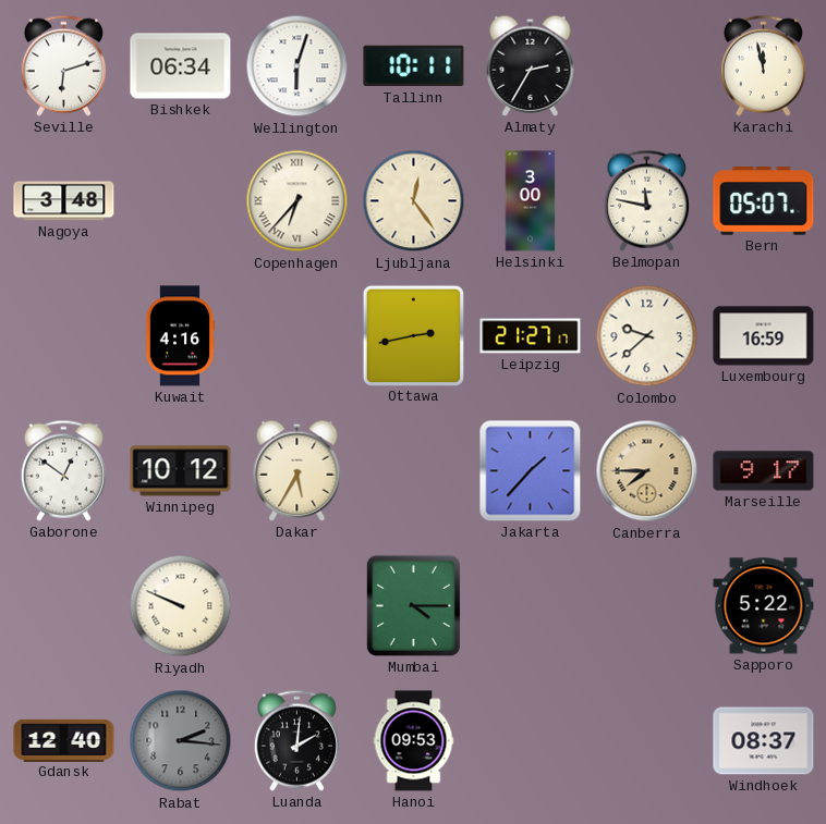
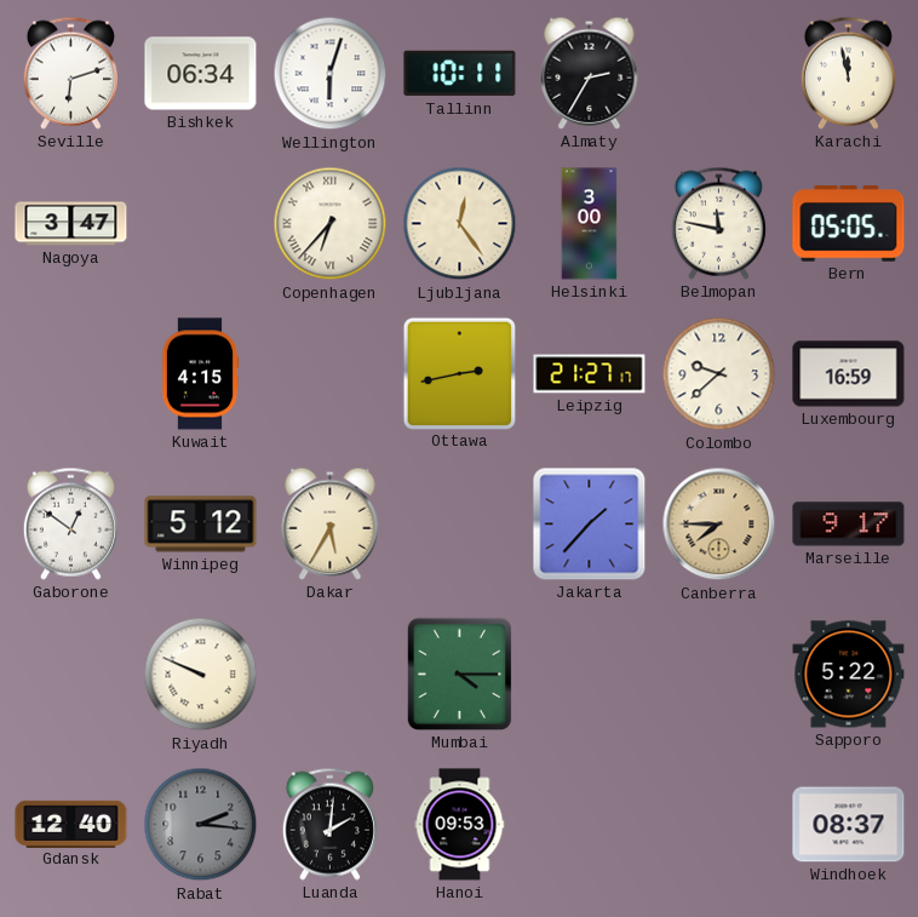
Nagoya: 3:48 -> 3:47
Bern: 05:07 -> 05:05
Kuwait: 4:16 -> 4:15
Winnipeg: 10:12 -> 5:12
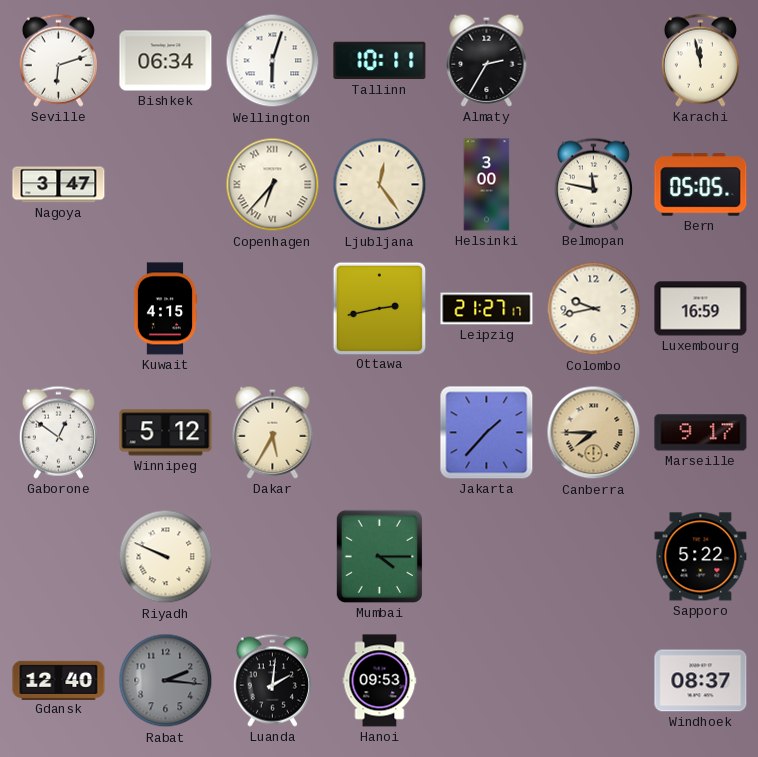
Colombo: 9:38 -> 9:43
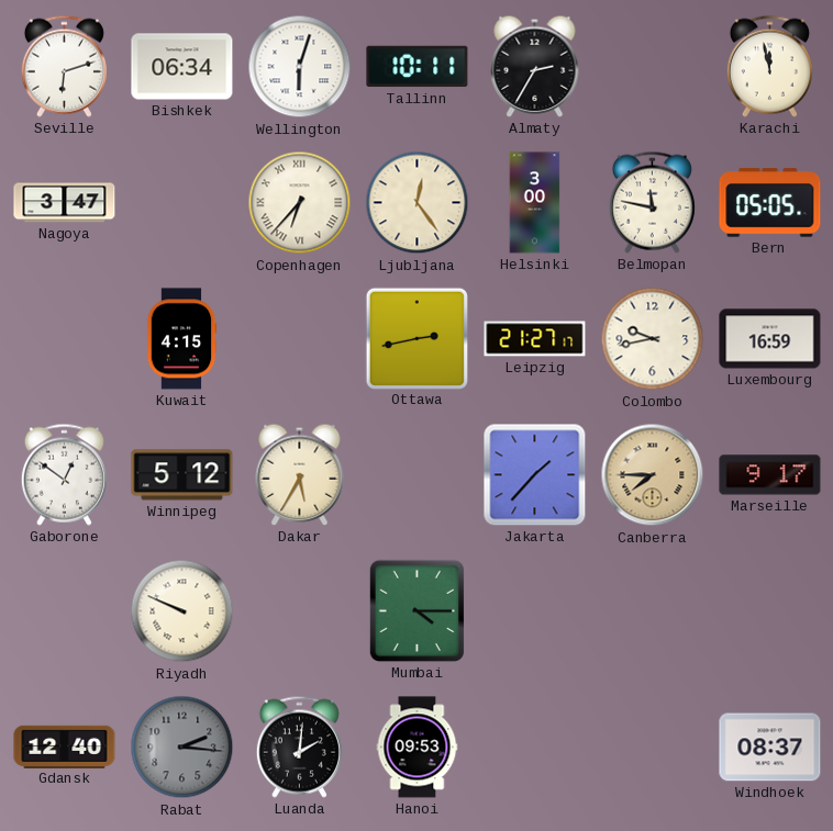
Sapporo: 5:22 -> none
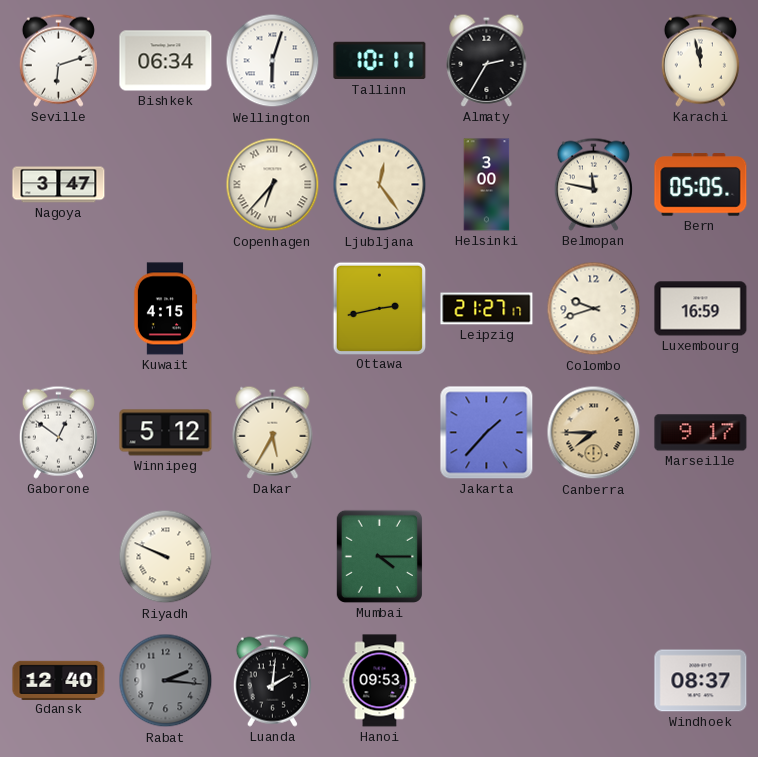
Colombo: 9:43 -> 9:42
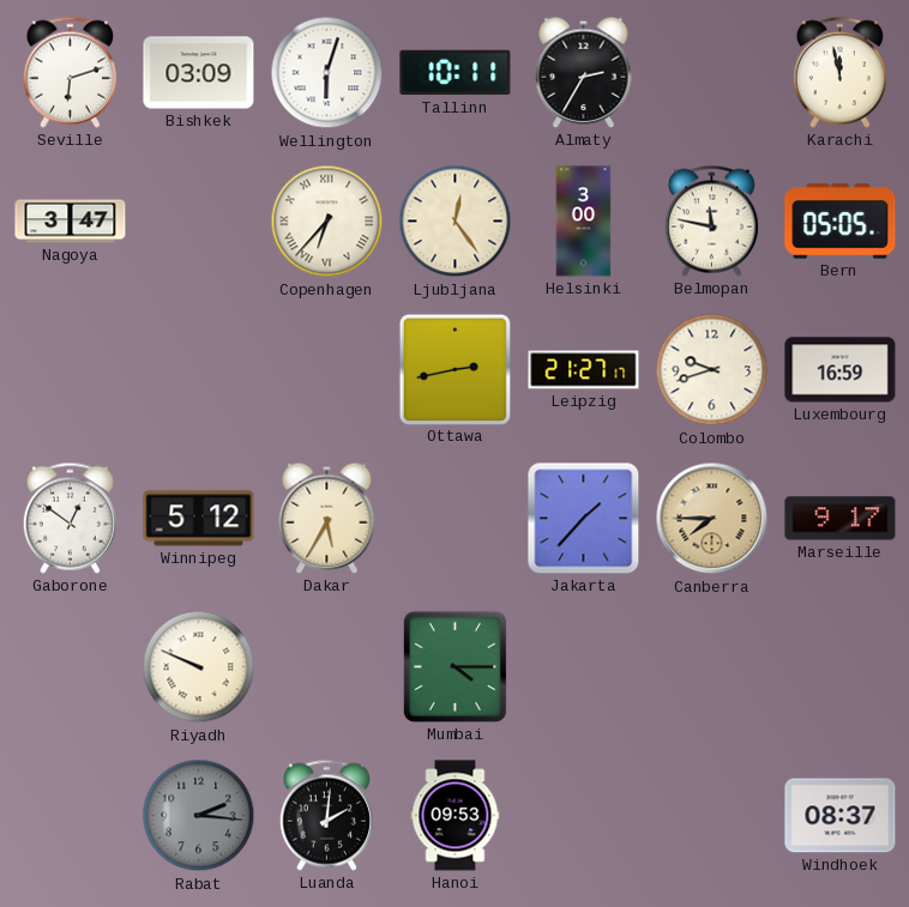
Bishkek: 06:34 -> 03:09
Kuwait: 4:15 -> none
Gdansk: 12:40 -> none
